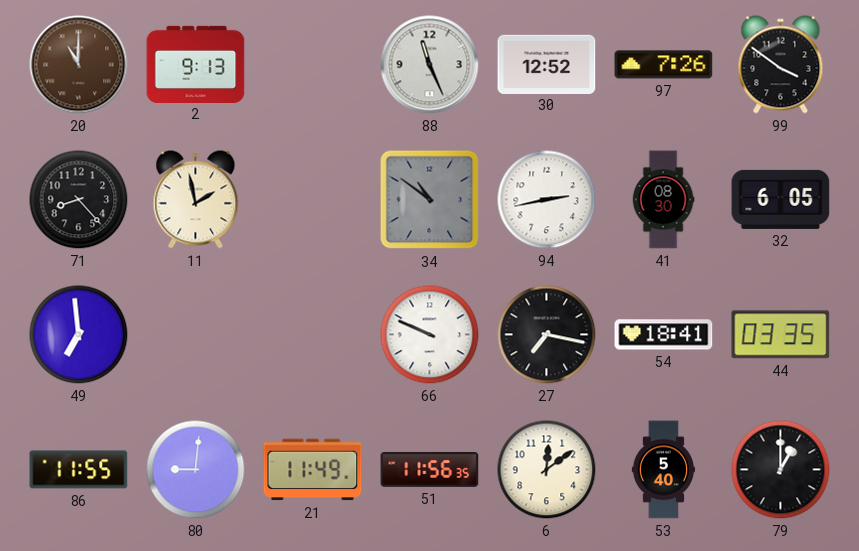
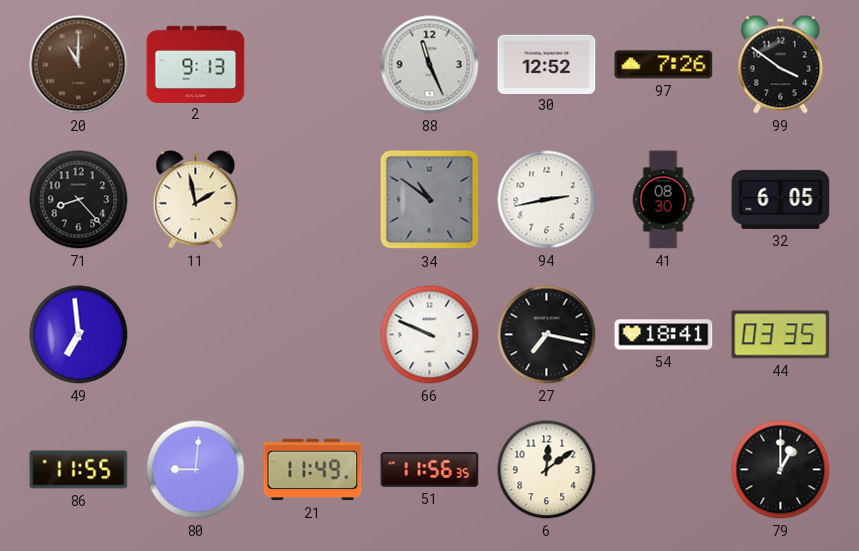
53: 5:40 -> none
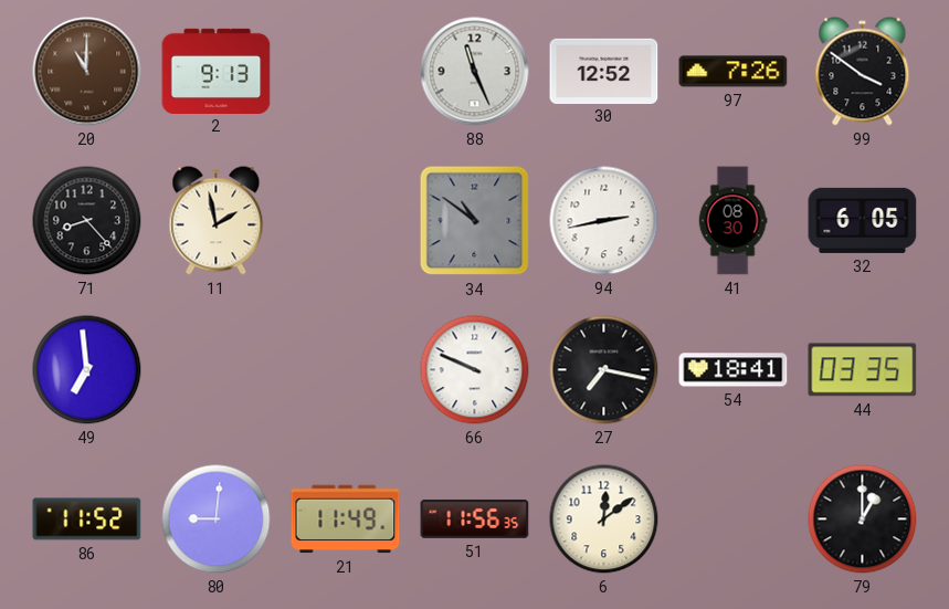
86: 11:55 -> 11:52
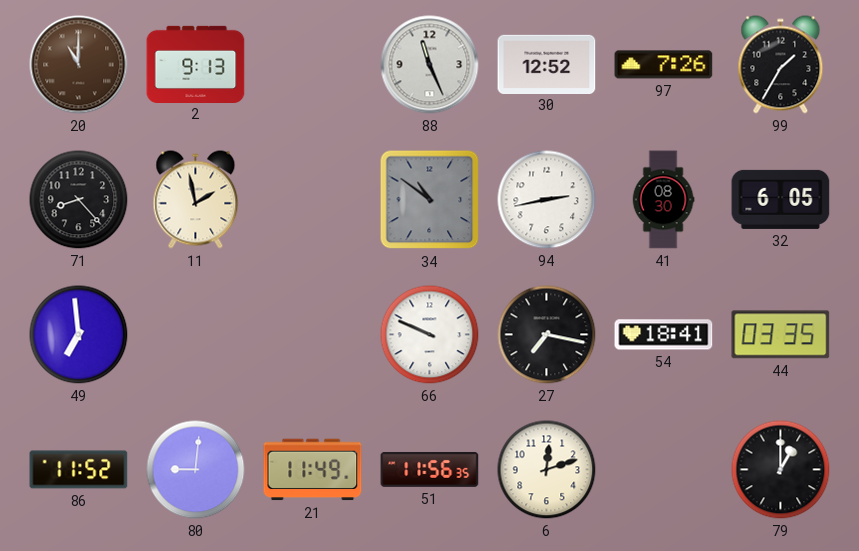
99: 3:51 -> 1:35
6: 12:09 -> 12:12
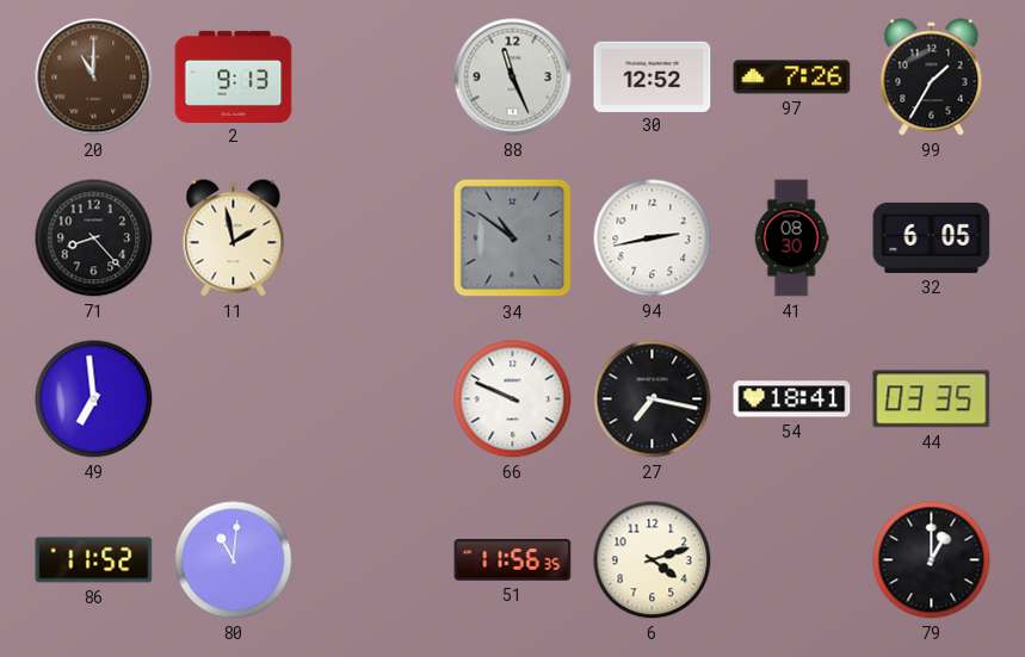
80: 9:01 -> 11:01
21: 11:49 -> none
6: 12:12 -> 4:12
